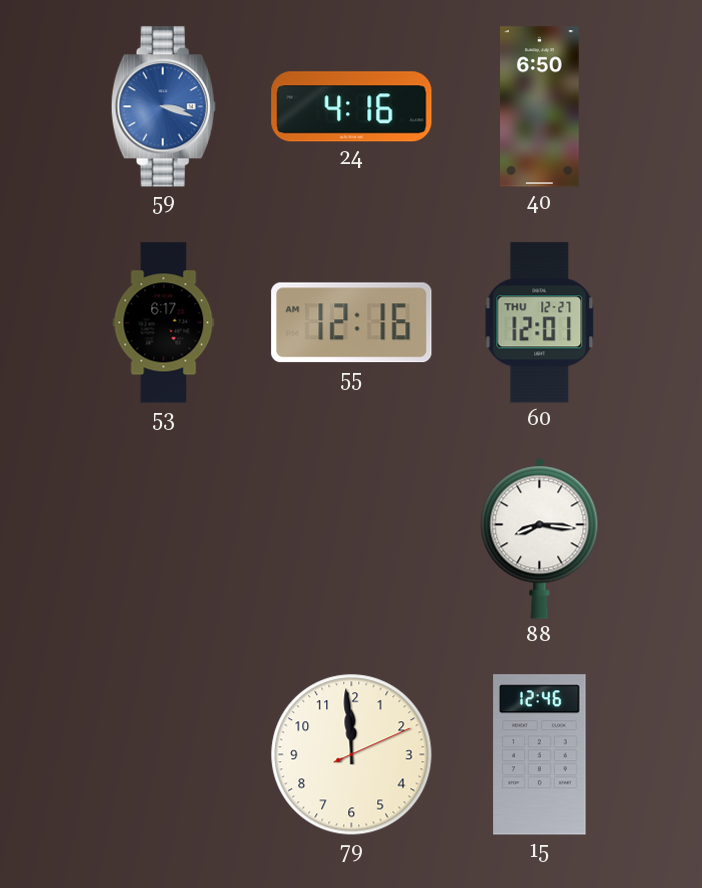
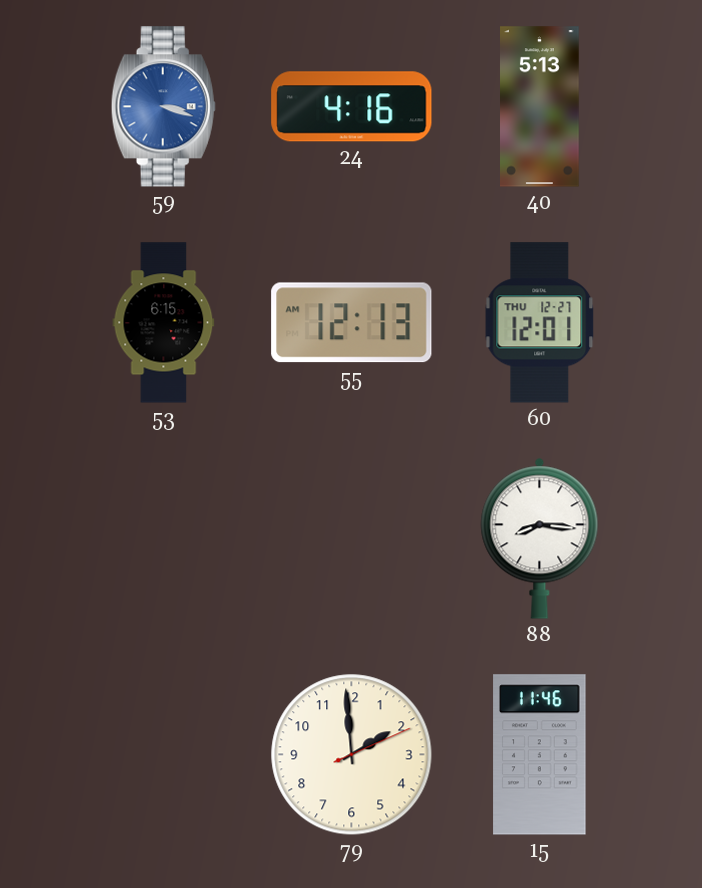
40: 6:50 -> 5:13
53: 6:17 -> 6:15
55: 12:16 -> 12:13
79: 11:59 -> 1:59
15: 12:46 -> 11:46
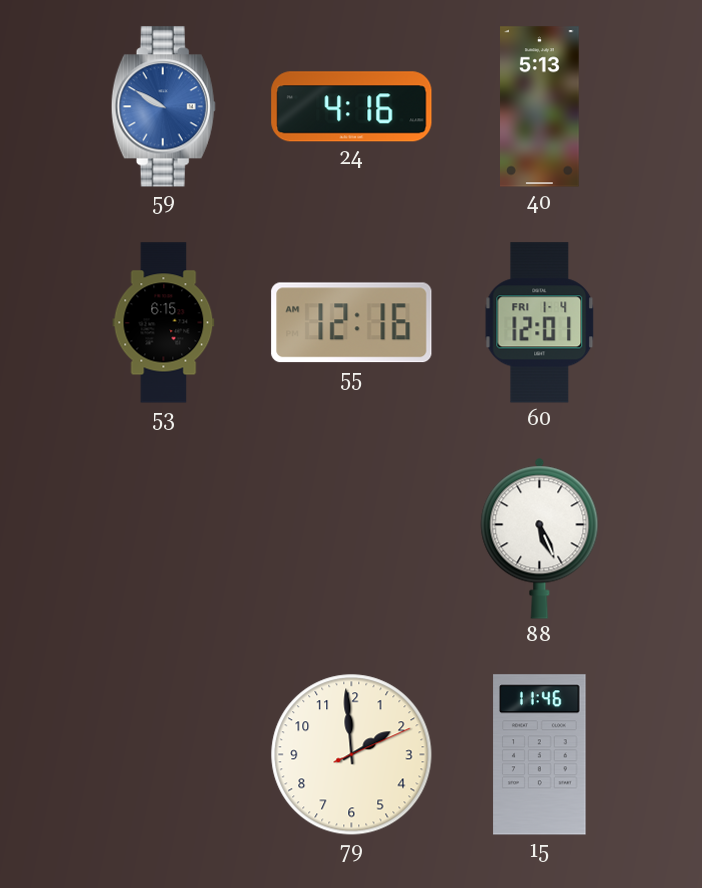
59: 3:18 -> 9:50
55: 12:13 -> 12:16
60 date: THU 12-27 -> FRI 1-4
88: 8:16 -> 5:26
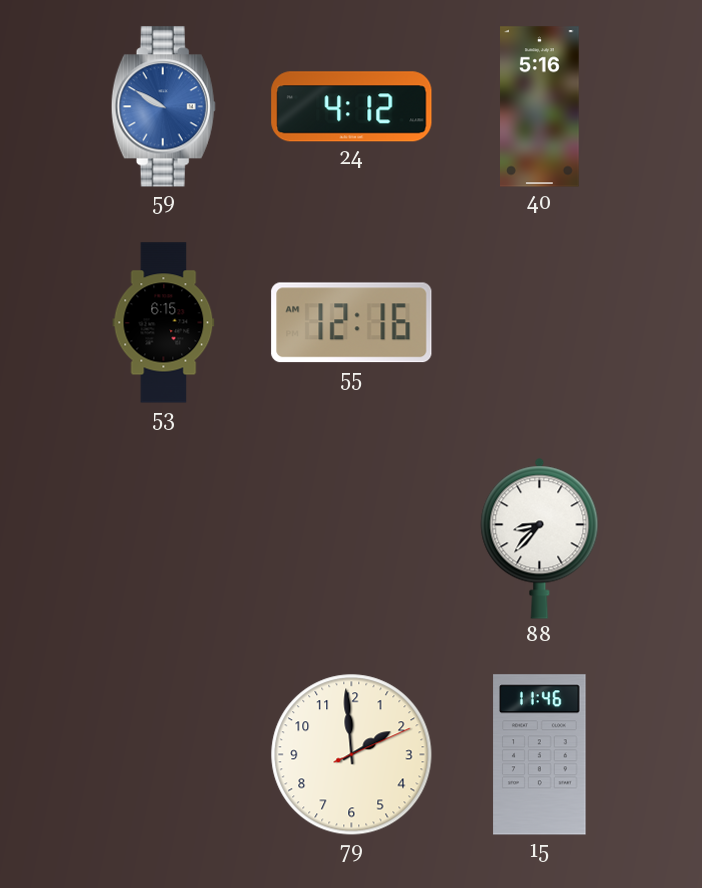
24: 4:16 -> 4:12
40: 5:13 -> 5:16
60: 12:01 -> none
88: 5:26 -> 8:37
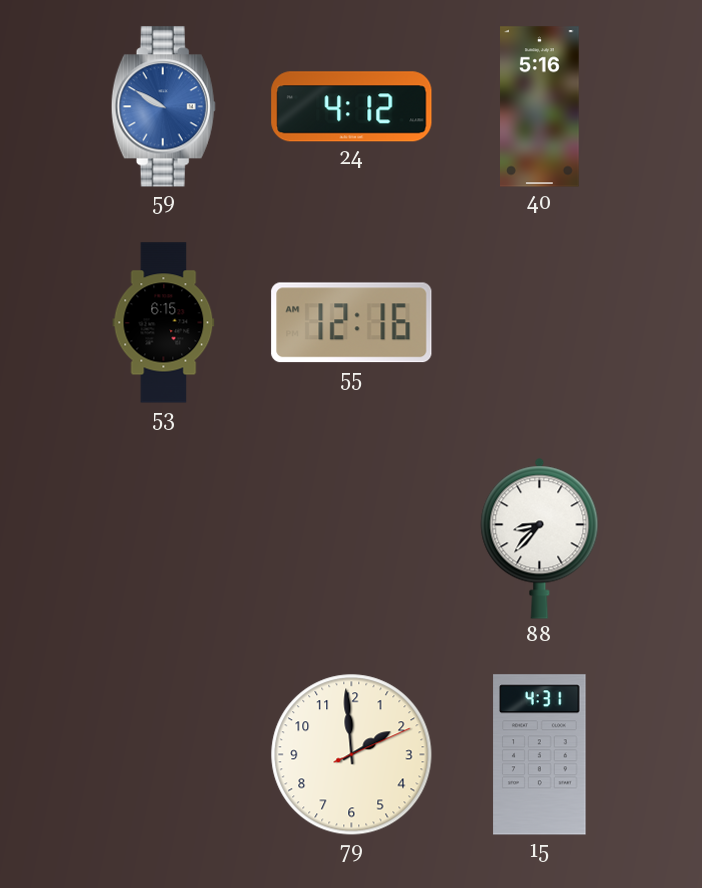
15: 11:46 -> 4:31
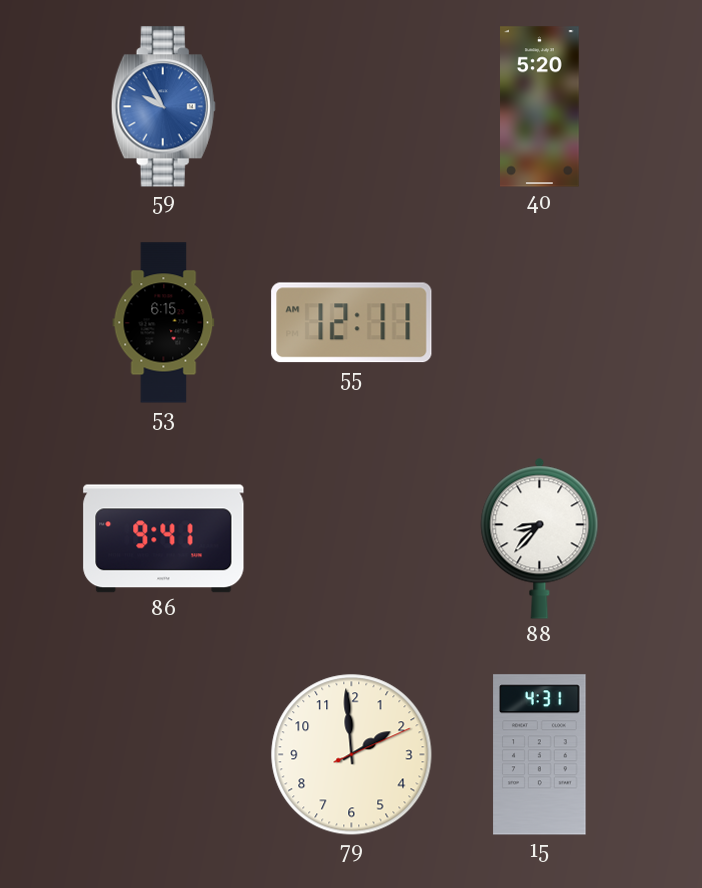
59: 9:50 -> 9:55
24: 4:12 -> none
40: 5:16 -> 5:20
55: 12:16 -> 12:11
86: none -> 9:41
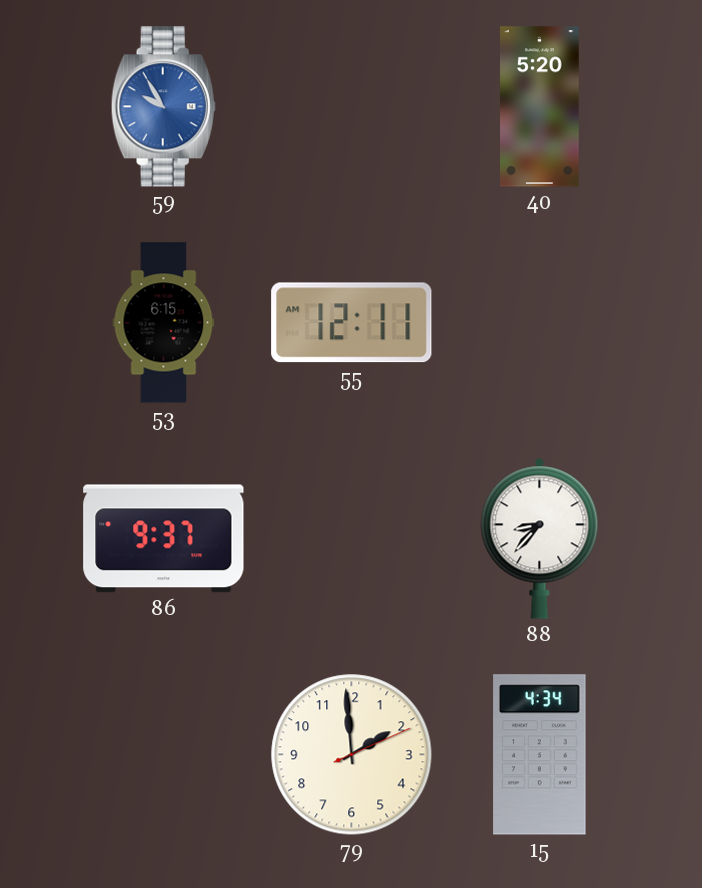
86: 9:41 -> 9:37
15: 4:31 -> 4:34
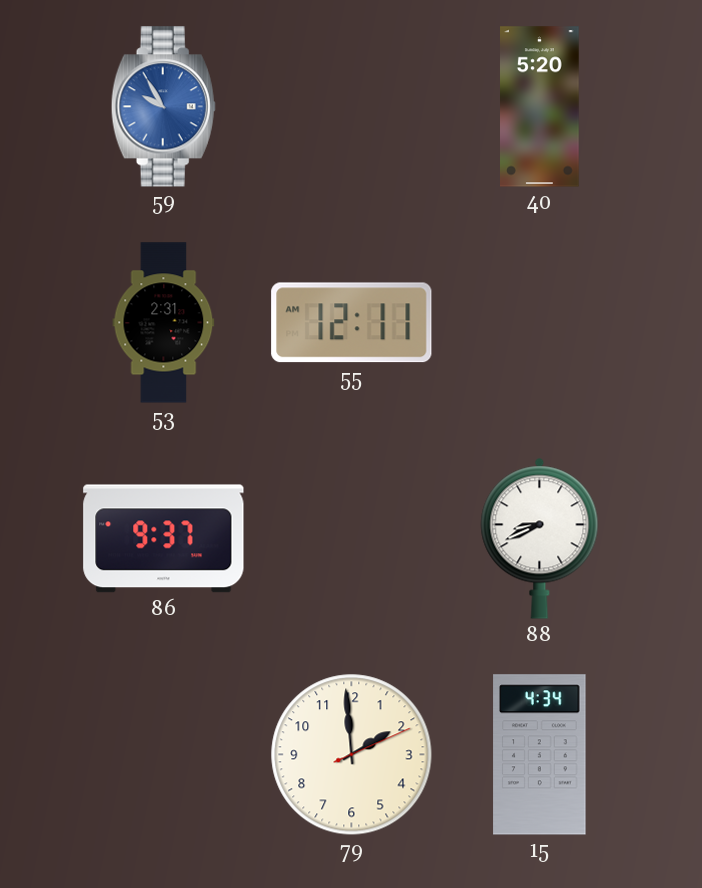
53: 6:15 -> 2:31
88: 8:37 -> 8:41
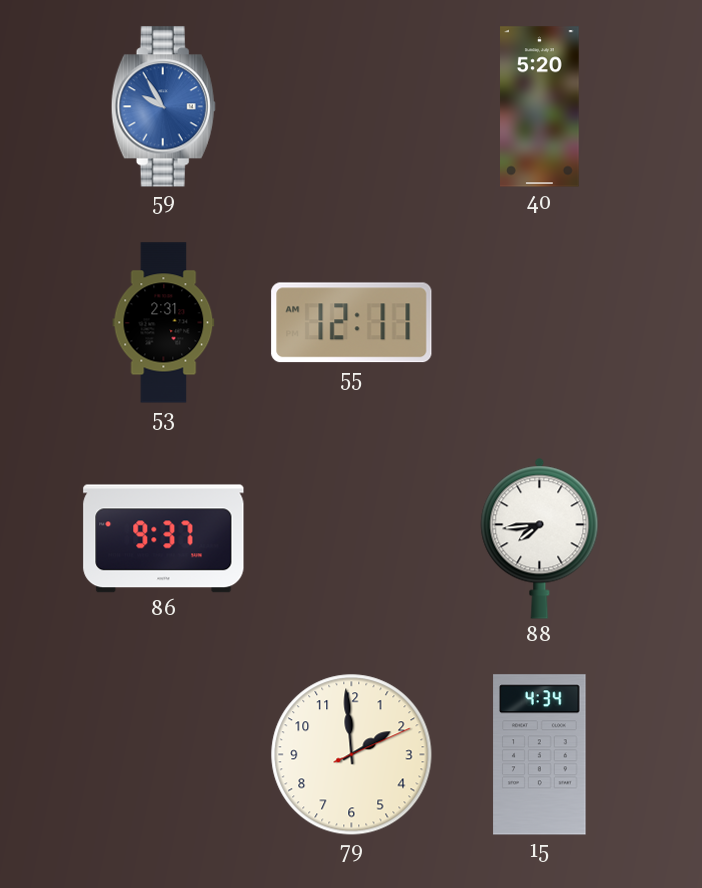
88: 8:41 -> 7:44
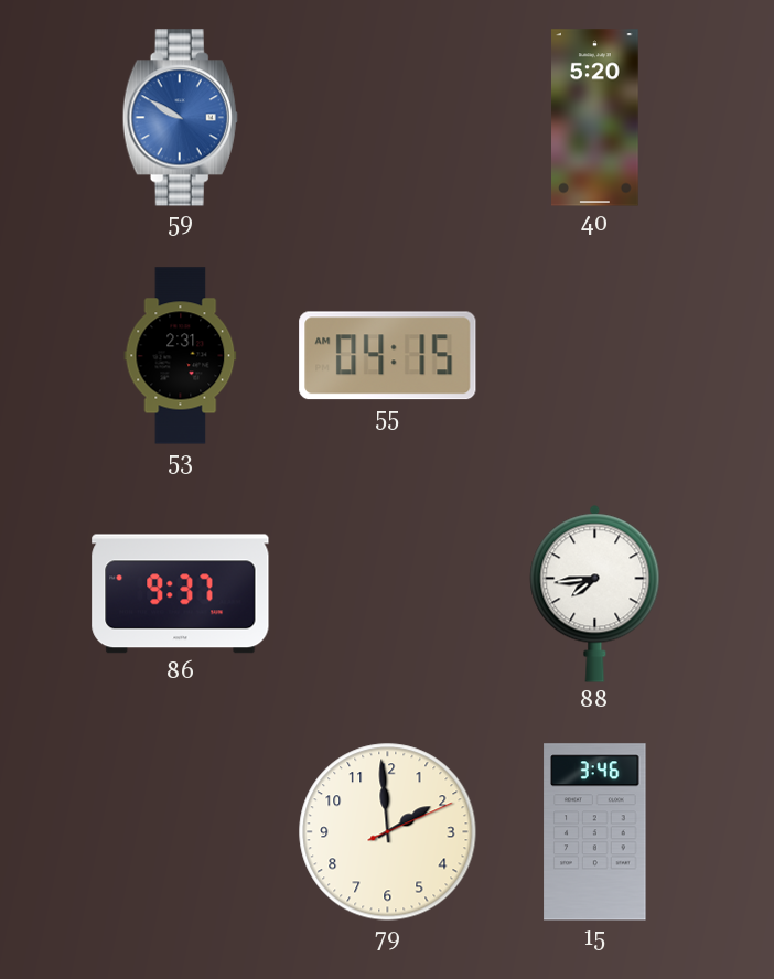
59: 9:55 -> 9:50
55: 12:11 -> 04:15
15: 4:34 -> 3:46
